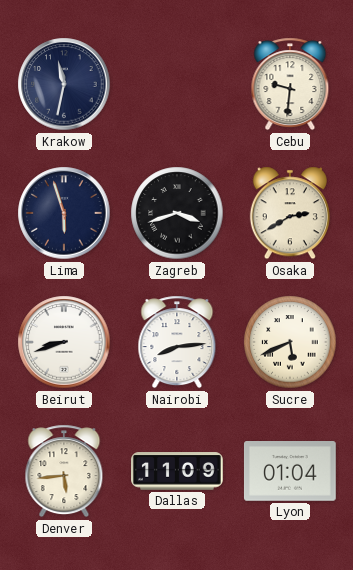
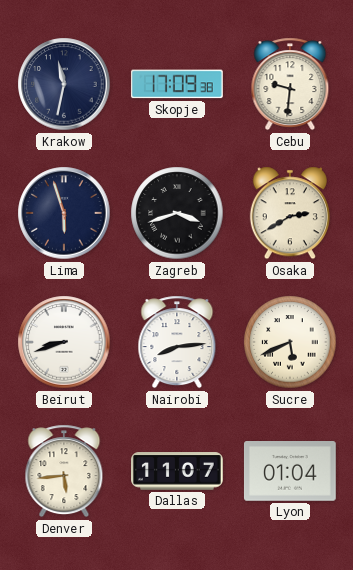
Skopje: none -> 17:09
Dallas: 11:09 -> 11:07
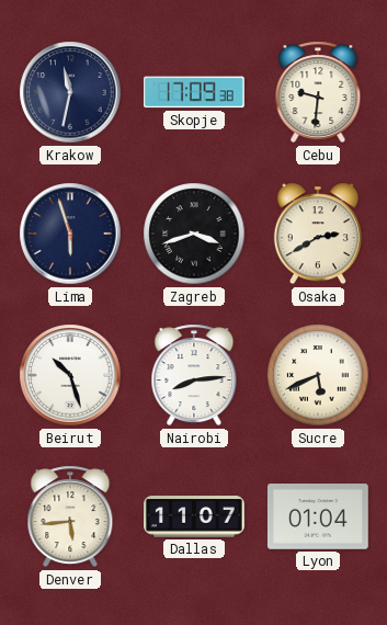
Beirut: 8:42 -> 10:27
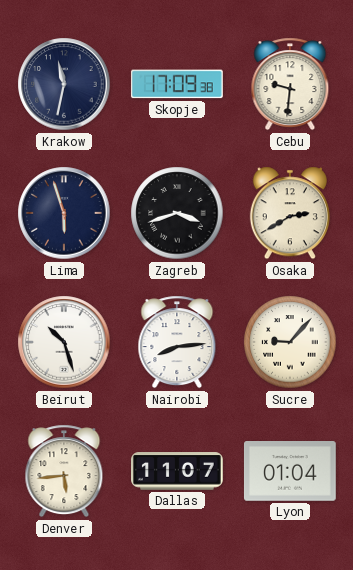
Sucre: 5:41 -> 9:07
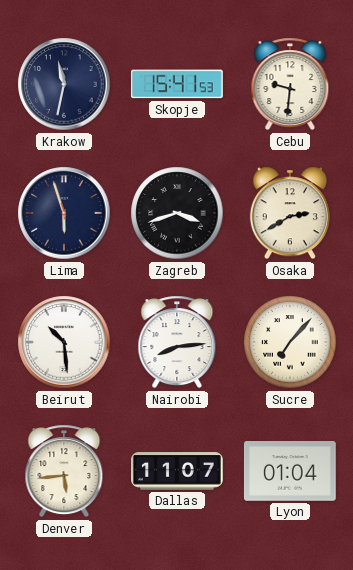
Skopje: 17:09 -> 15:41
Beirut: 10:27 -> 10:29
Sucre: 9:07 -> 7:07
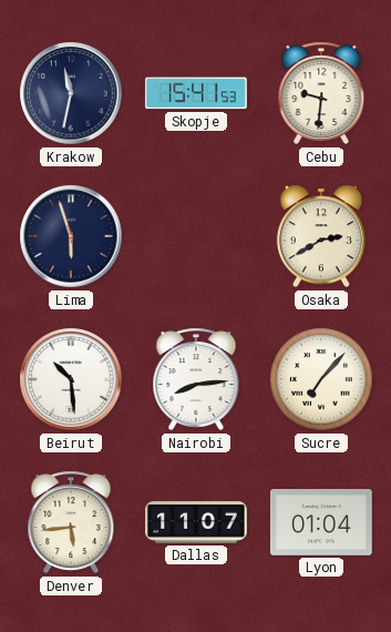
Zagreb: 3:42 -> none
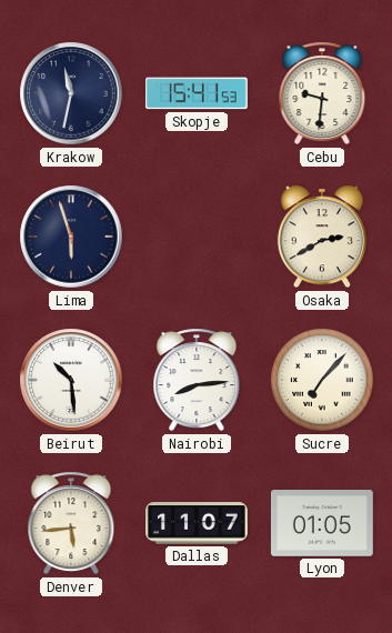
Lyon: 01:04 -> 01:05
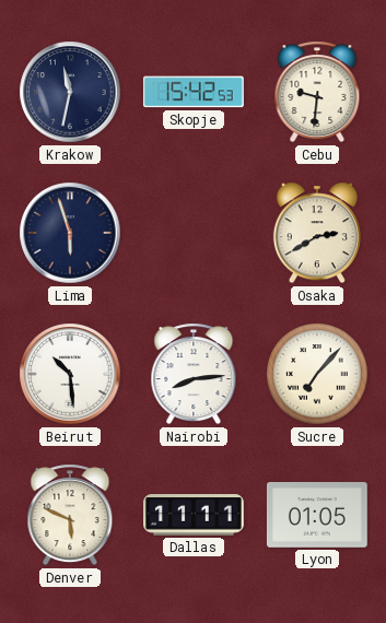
Skopje: 15:41 -> 15:42
Denver: 5:44 -> 5:49
Dallas: 11:07 -> 11:11
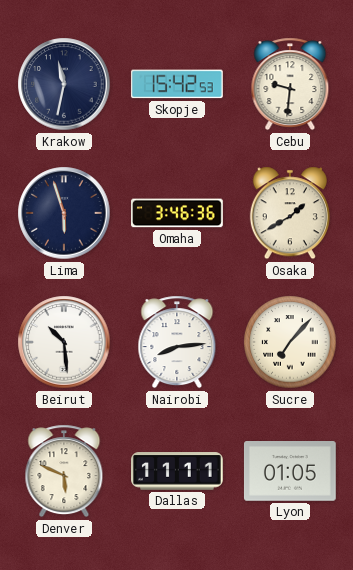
Omaha: none -> 3:46
Osaka: 2:40 -> 1:40
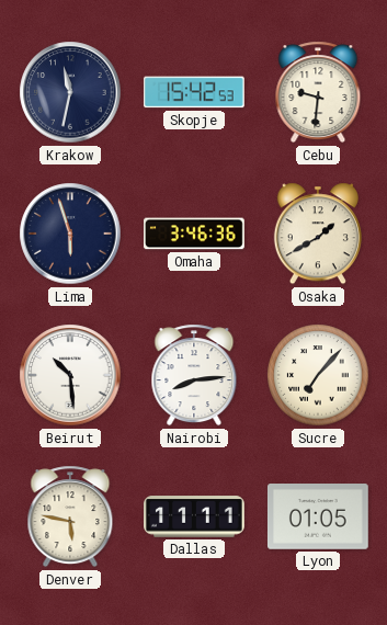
Denver: 5:49 -> 5:47
